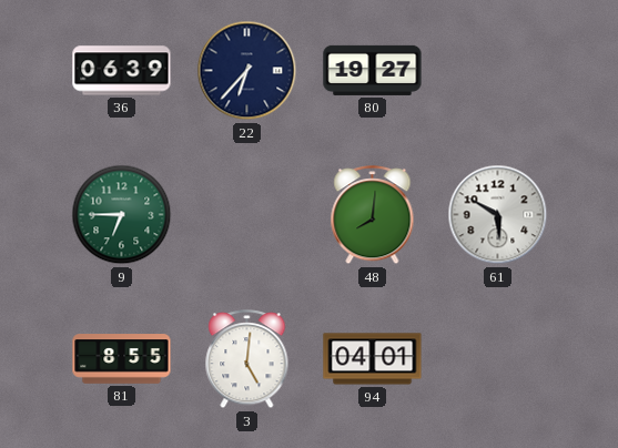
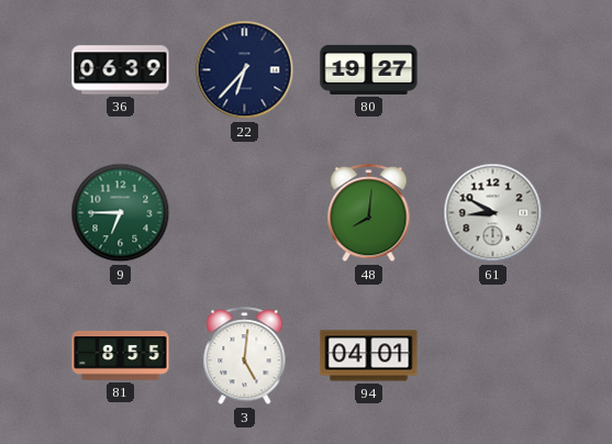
61: 5:50 -> 8:50
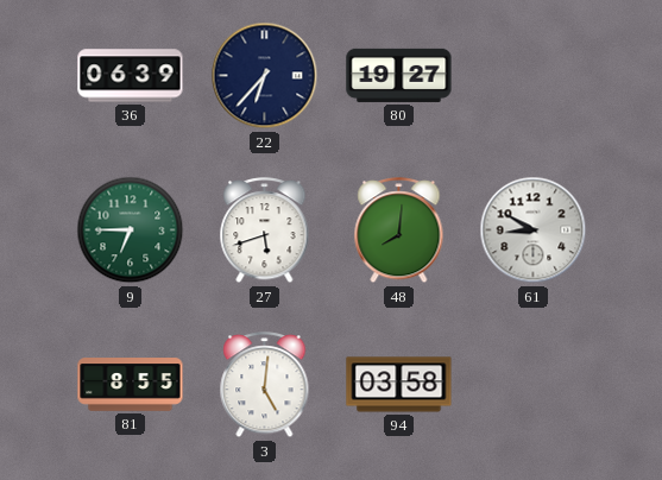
27: none -> 5:42
94: 04:01 -> 03:58
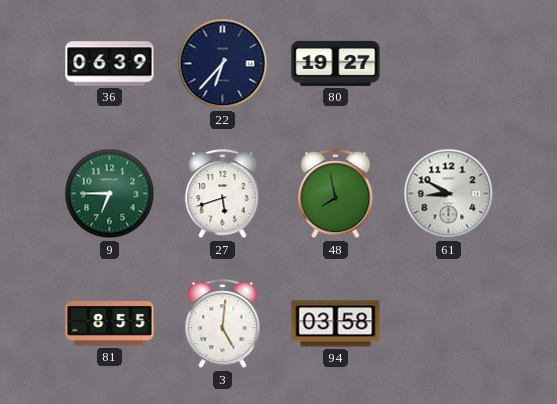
48: 8:01 -> 7:58
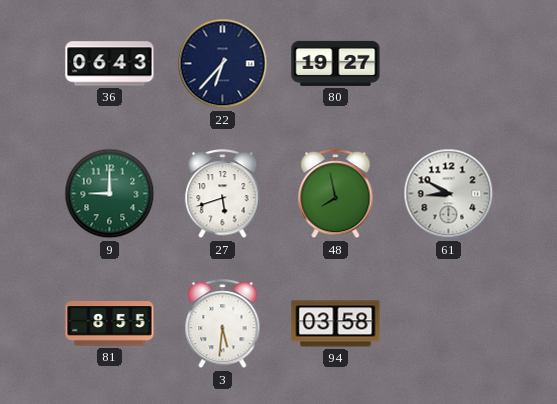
36: 06:39 -> 06:43
9: 6:45 -> 9:00
3: 5:01 -> 5:31
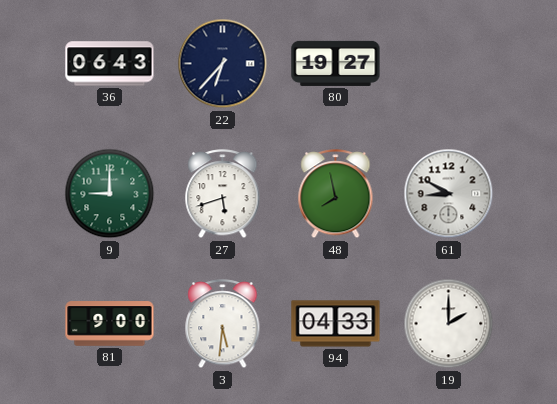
81: 8:55 -> 9:00
94: 03:58 -> 04:33
19: none -> 2:00
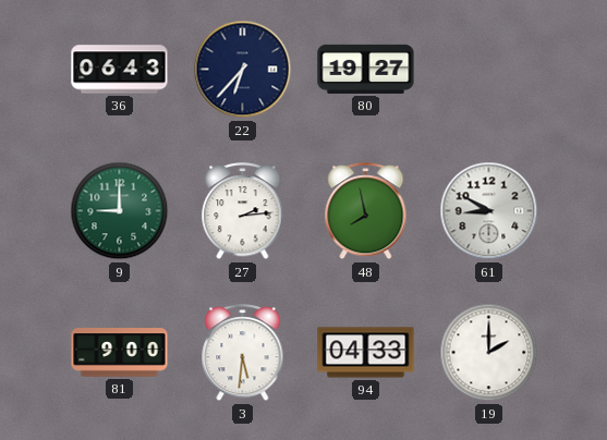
27: 5:42 -> 2:14
